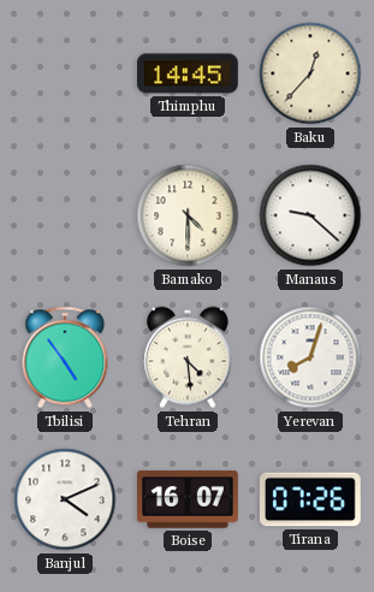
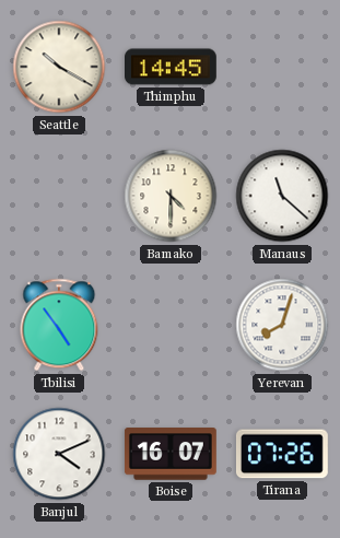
Seattle: none -> 10:20
Baku: 12:37 -> none
Manaus: 9:22 -> 11:22
Tehran: 4:29 -> none
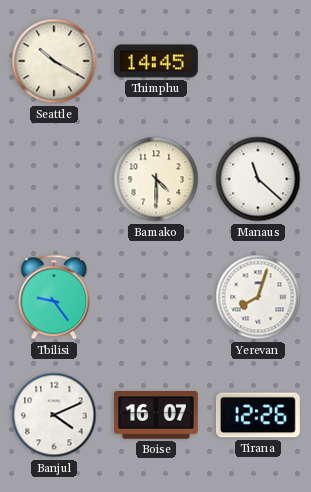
Tbilisi: 4:54 -> 9:24
Tirana: 07:26 -> 12:26
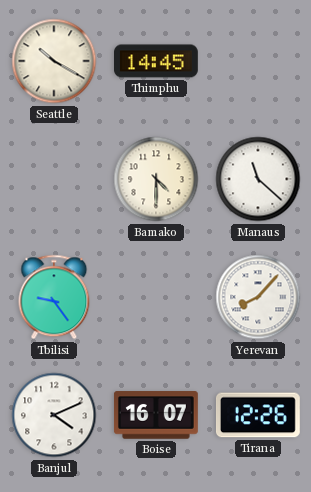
Yerevan: 8:03 -> 8:07
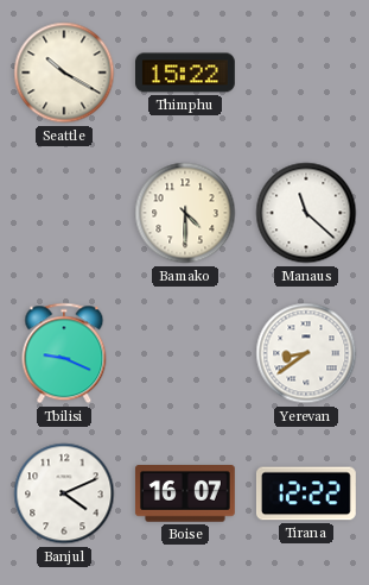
Thimphu: 14:45 -> 15:22
Tbilisi: 9:24 -> 9:19
Yerevan: 8:07 -> 8:39
Tirana: 12:26 -> 12:22
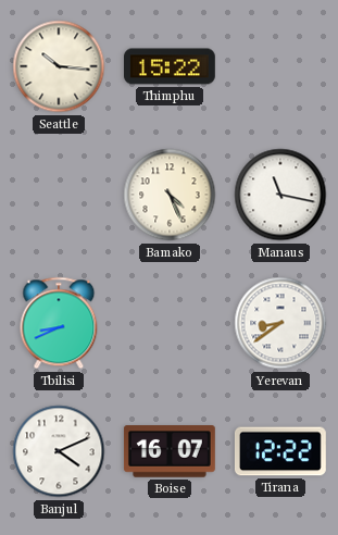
Seattle: 10:20 -> 10:16
Bamako: 4:30 -> 4:26
Manaus: 11:22 -> 11:17
Tbilisi: 9:19 -> 8:41
